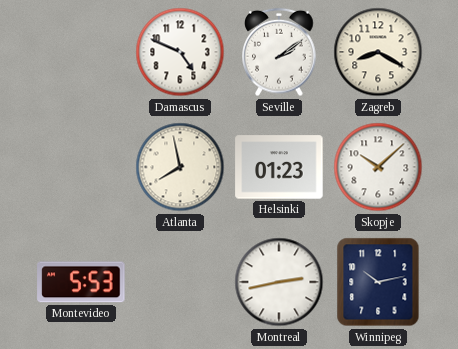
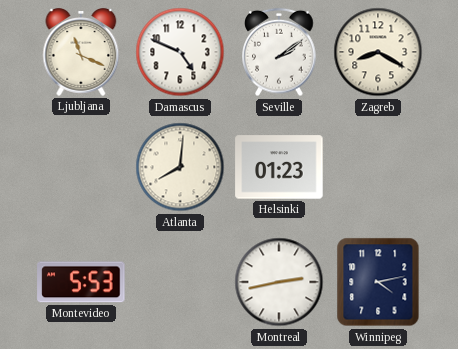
Ljubljana: none -> 11:19
Atlanta: 7:58 -> 8:01
Skopje: 10:08 -> none
Winnipeg: 10:13 -> 4:13
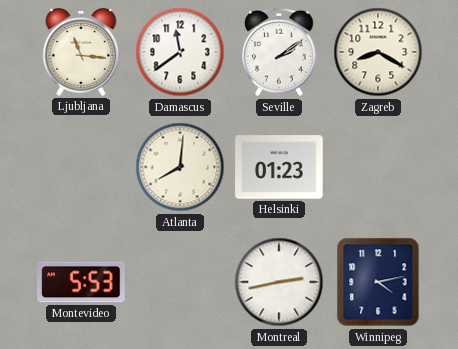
Ljubljana: 11:19 -> 11:16
Damascus: 4:49 -> 11:39
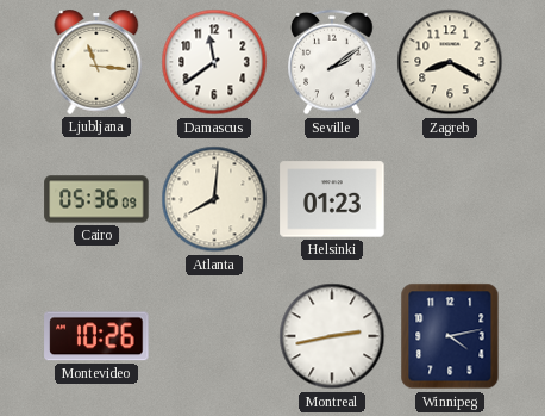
Cairo: none -> 05:36
Montevideo: 5:53 -> 10:26
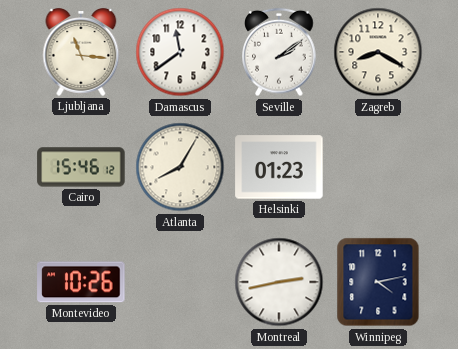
Cairo: 05:36 -> 15:46
Atlanta: 8:01 -> 8:05
